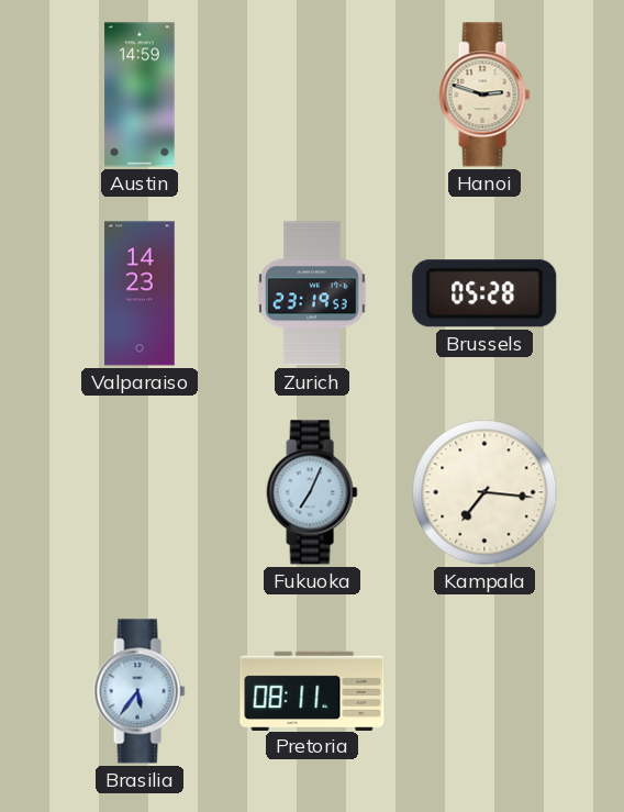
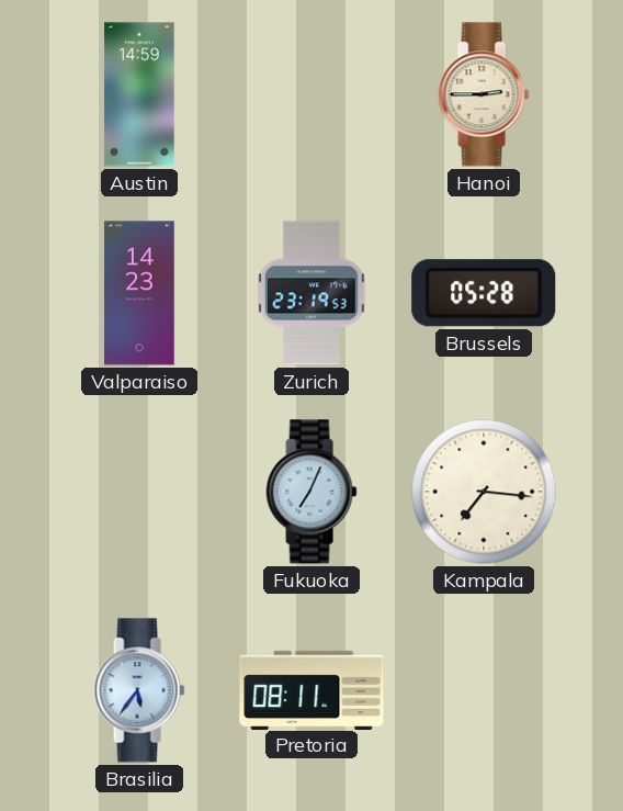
Hanoi: 2:48 -> 2:45
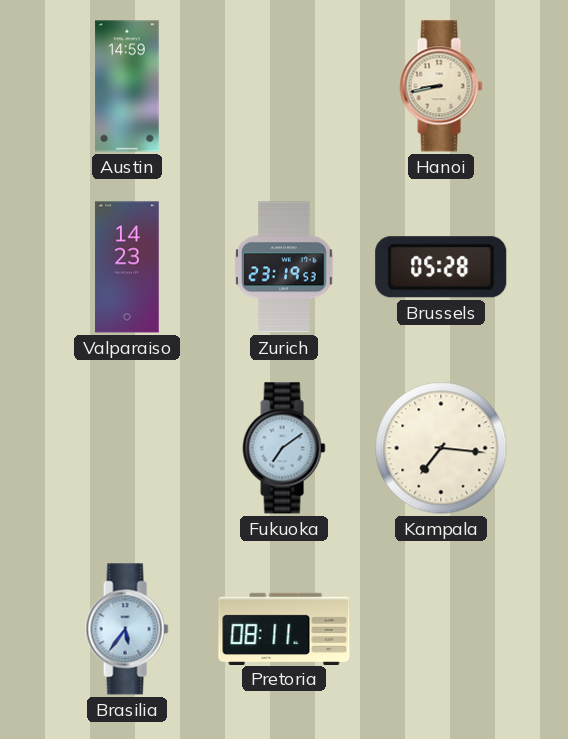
Hanoi: 2:45 -> 8:43
Fukuoka: 7:04 -> 7:09
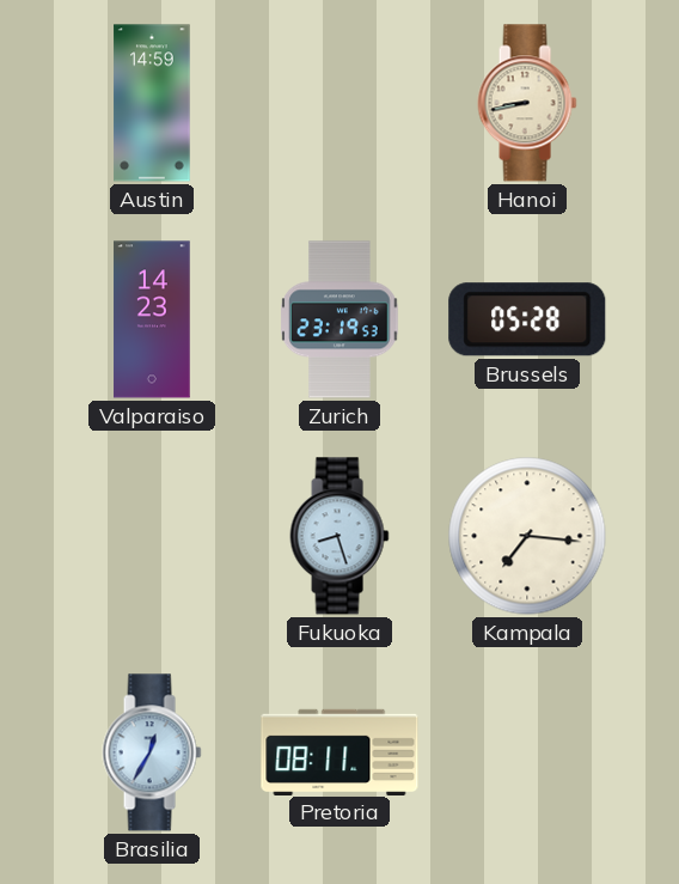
Fukuoka: 7:09 -> 8:27
Brasilia: 5:36 -> 12:35
